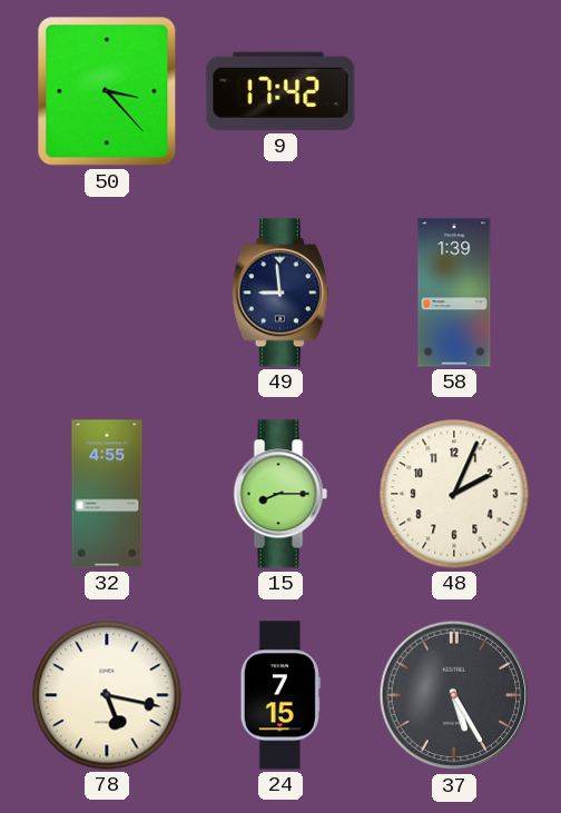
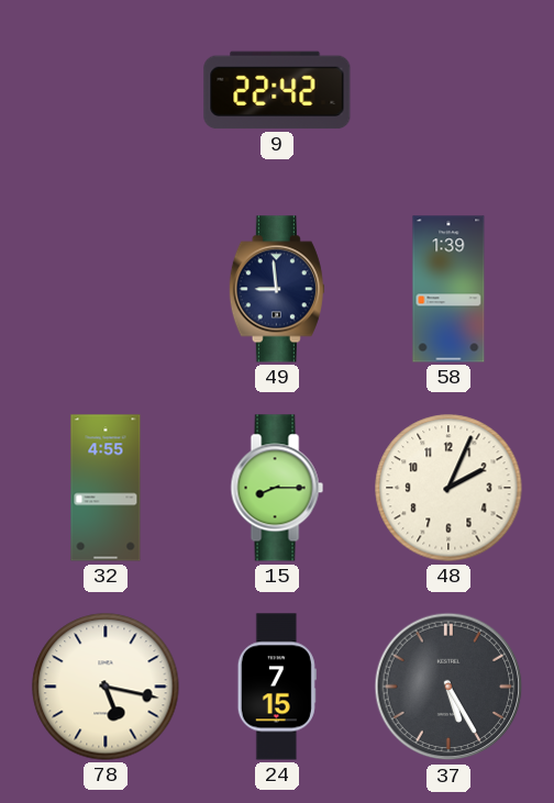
50: 3:23 -> none
9: 17:42 -> 22:42
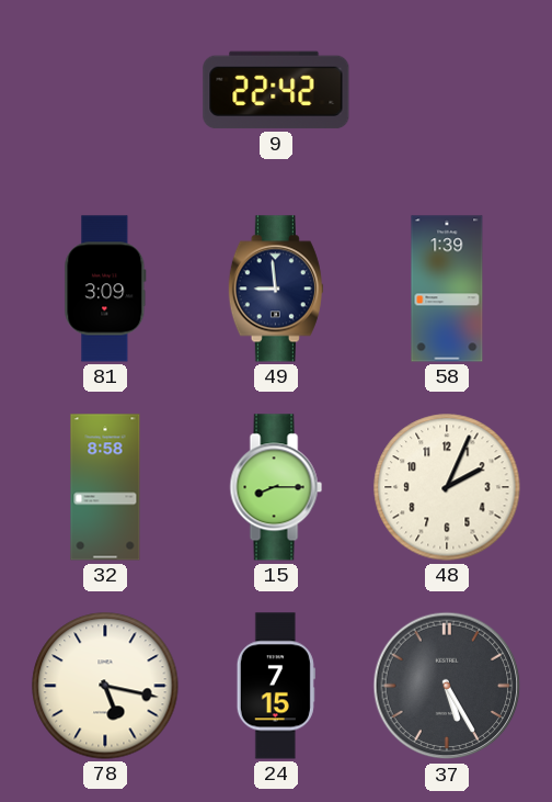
81: none -> 3:09
32: 4:55 -> 8:58
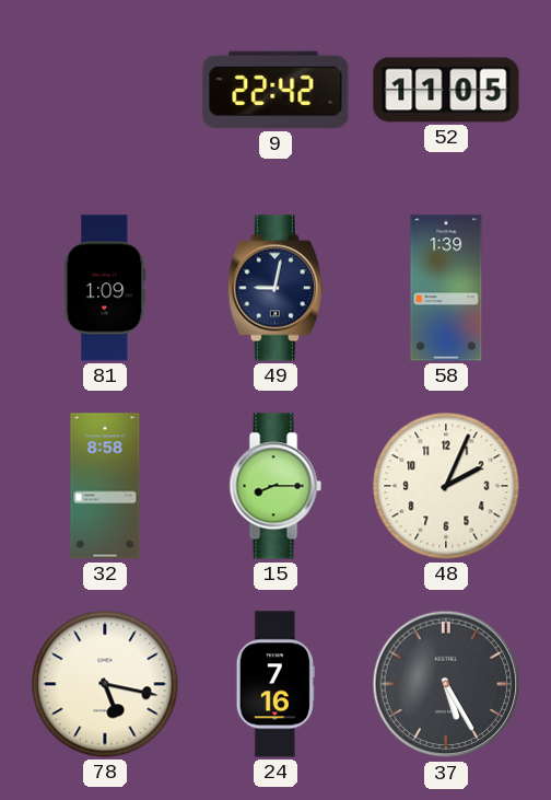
52: none -> 11:05
81: 3:09 -> 1:09
49: 8:59 -> 9:02
24: 7:15 -> 7:16
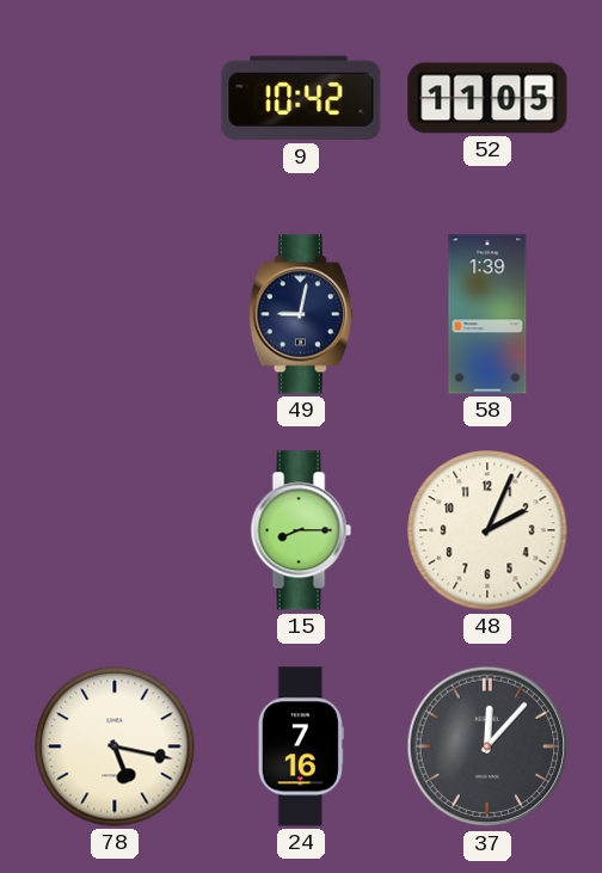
9: 22:42 -> 10:42
81: 1:09 -> none
32: 8:58 -> none
37: 5:25 -> 12:07
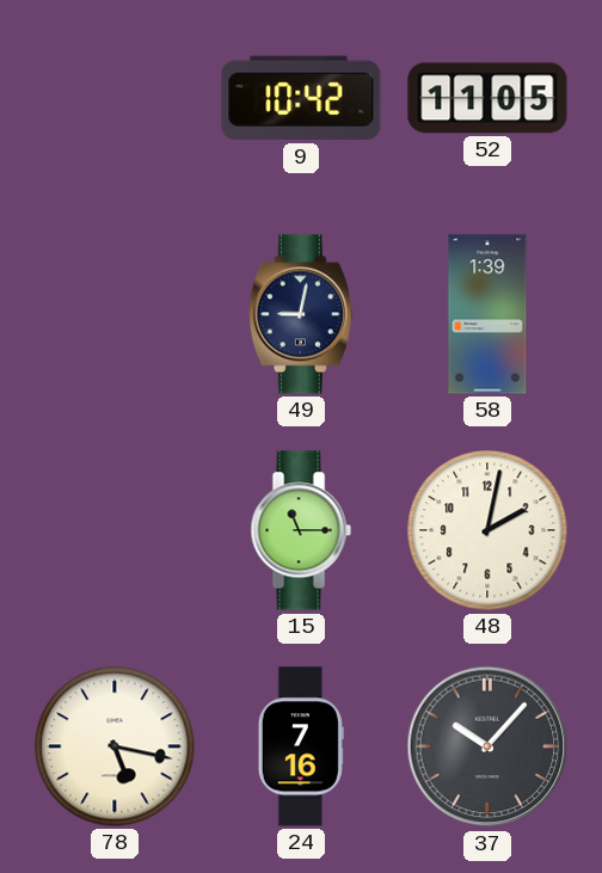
15: 8:15 -> 11:15
48: 2:04 -> 2:02
37: 12:07 -> 10:07
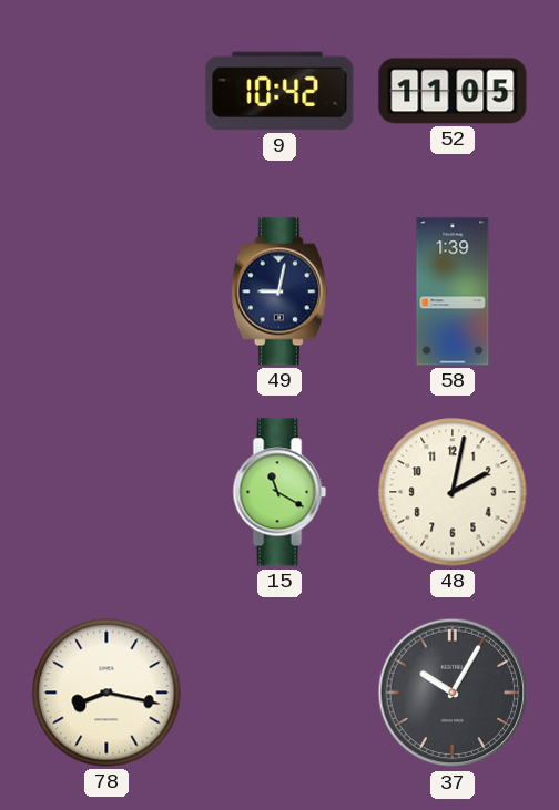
15: 11:15 -> 11:20
78: 5:17 -> 8:17
24: 7:16 -> none
37: 10:07 -> 10:05
